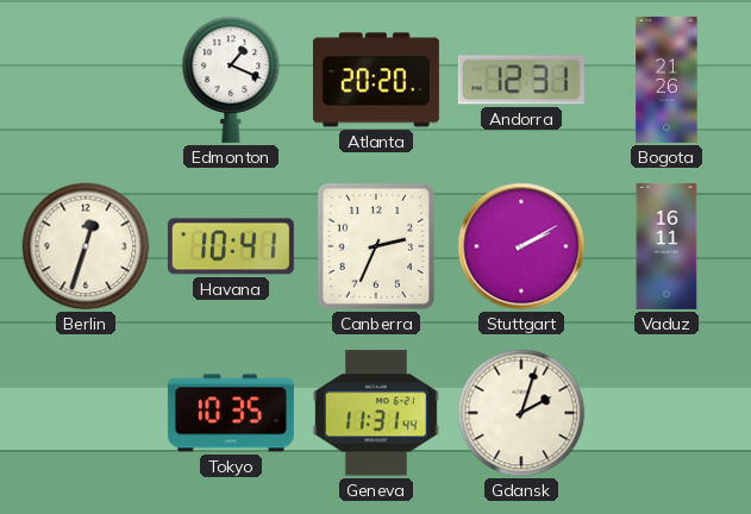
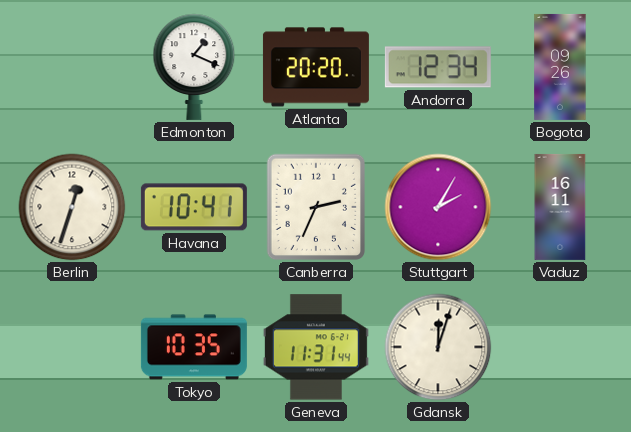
Andorra: 12:31 -> 12:34
Bogota: 21:26 -> 09:26
Stuttgart: 2:10 -> 2:05
Gdansk: 2:03 -> 12:03
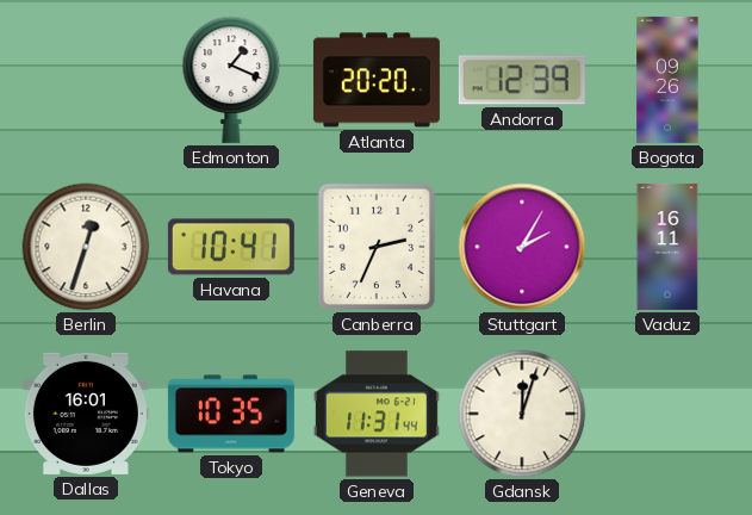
Andorra: 12:34 -> 12:39
Dallas: none -> 16:01
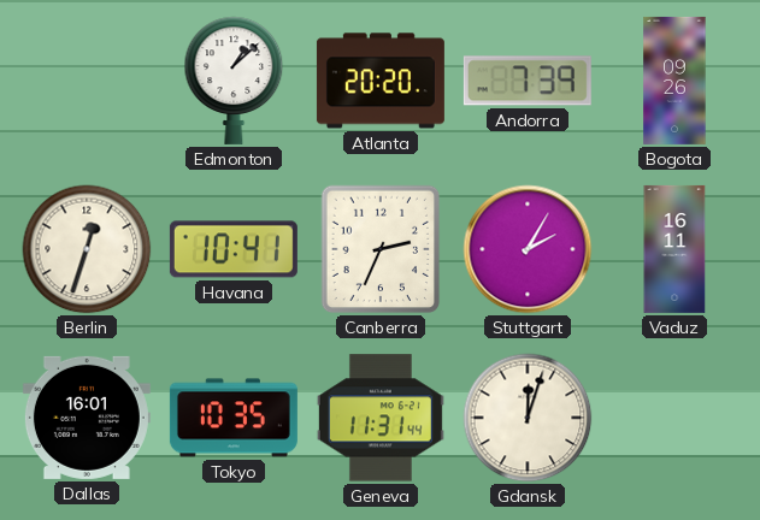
Edmonton: 1:19 -> 1:08
Andorra: 12:39 -> 7:39
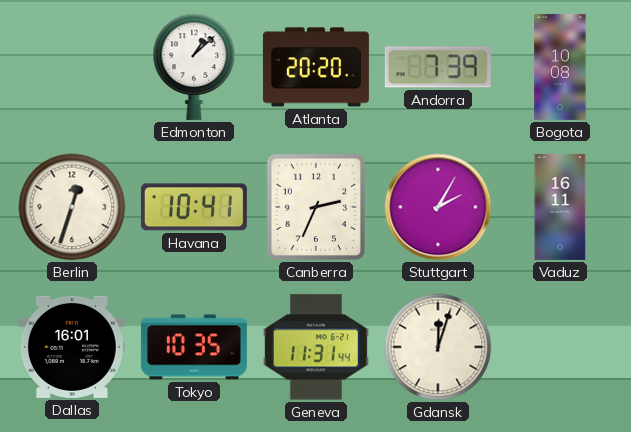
Bogota: 09:26 -> 10:08
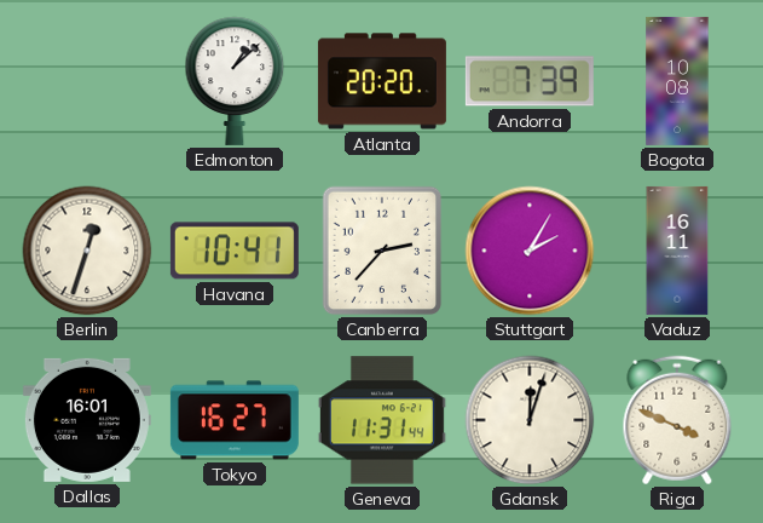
Canberra: 2:34 -> 2:37
Tokyo: 10:35 -> 16:27
Riga: none -> 3:49
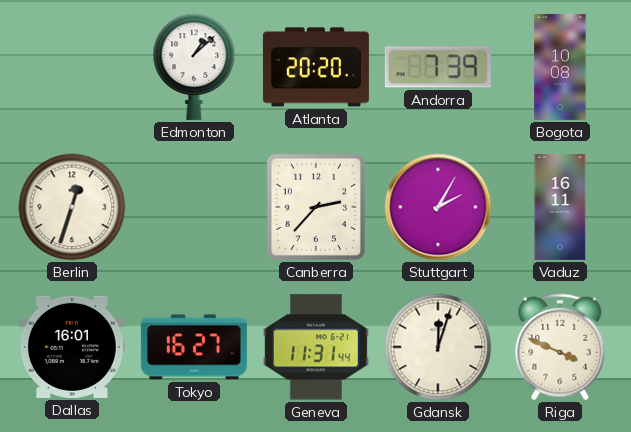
Havana: 10:41 -> none
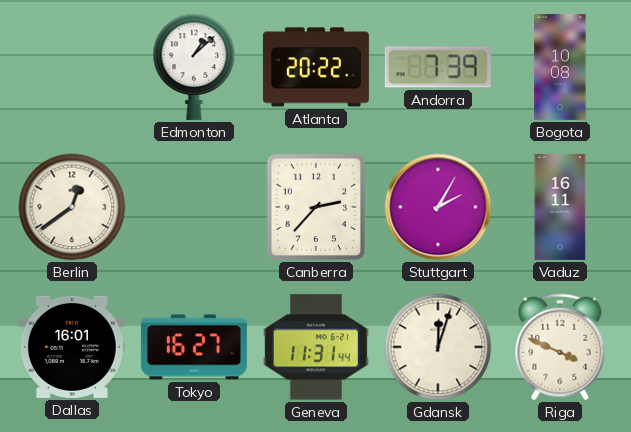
Atlanta: 20:20 -> 20:22
Berlin: 12:33 -> 12:39
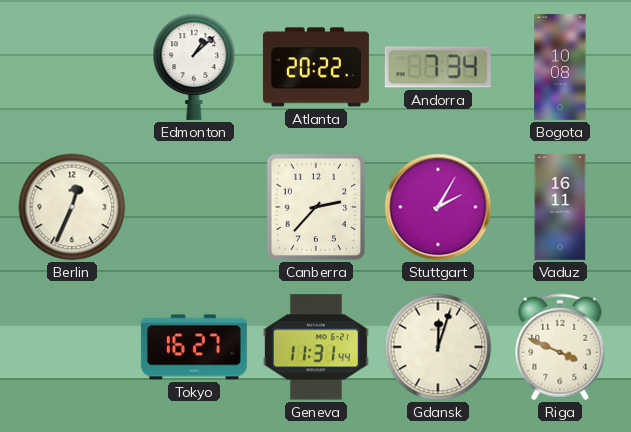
Andorra: 7:39 -> 7:34
Berlin: 12:39 -> 12:34
Dallas: 16:01 -> none
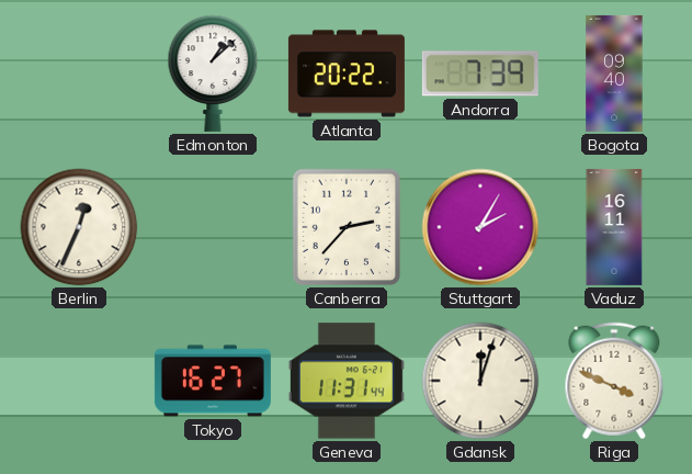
Andorra: 7:34 -> 7:39
Bogota: 10:08 -> 09:40
